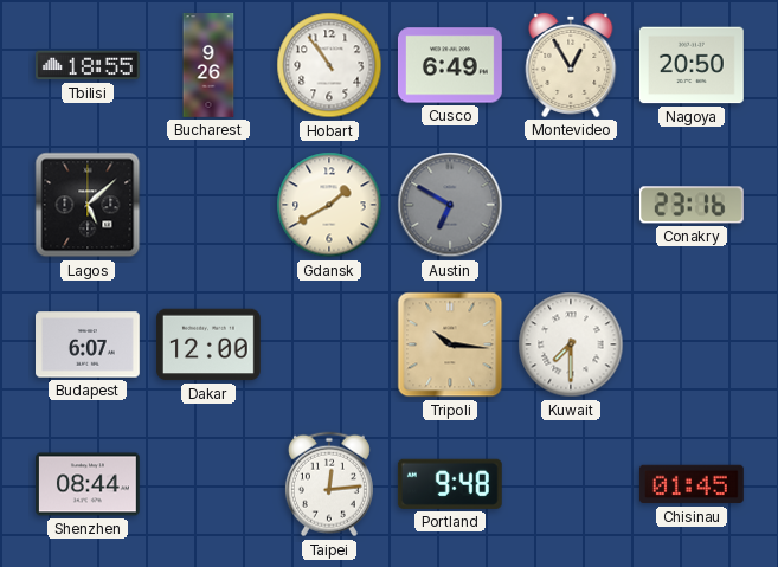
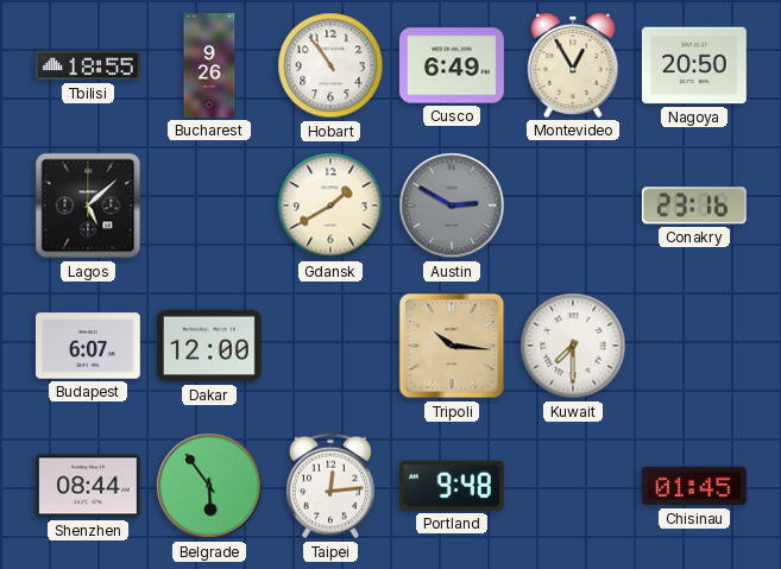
Austin: 6:50 -> 2:50
Belgrade: none -> 5:54
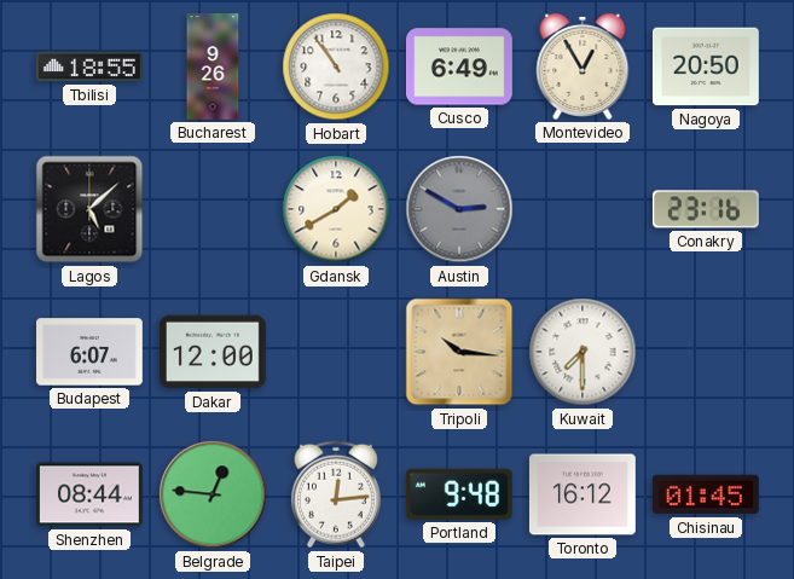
Belgrade: 5:54 -> 12:46
Toronto: none -> 16:12
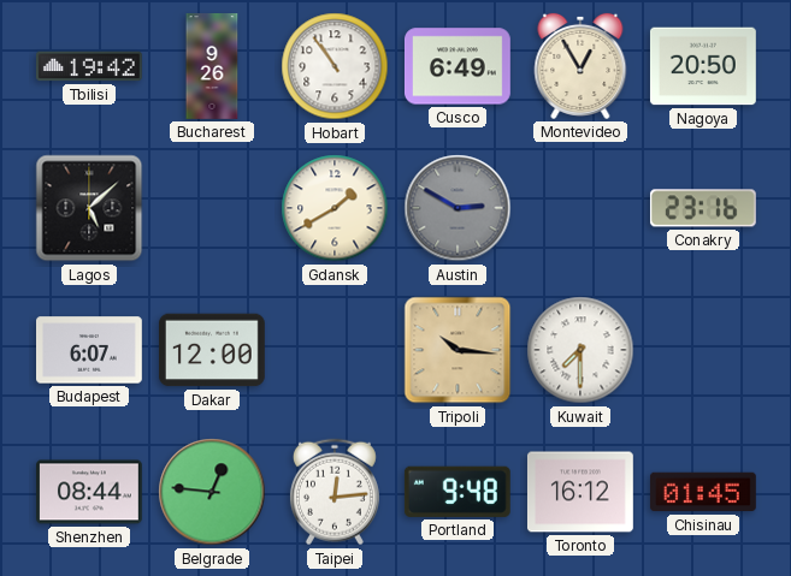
Tbilisi: 18:55 -> 19:42
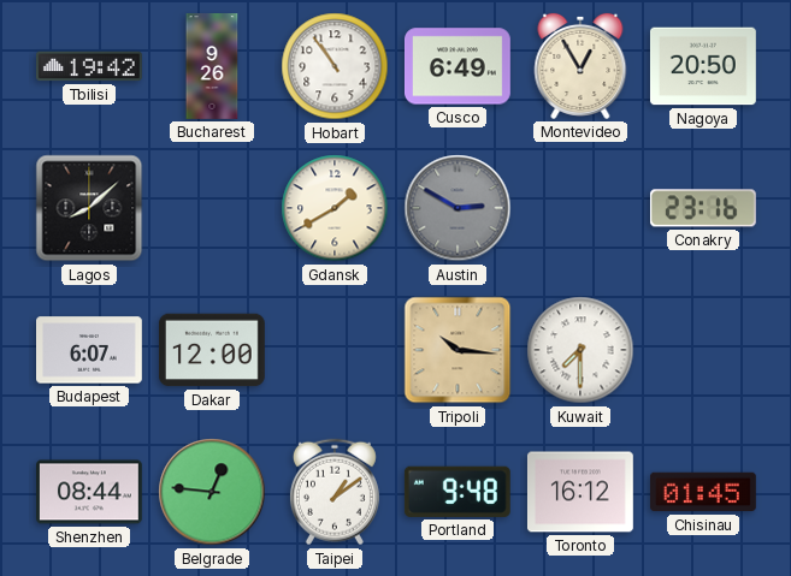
Lagos: 5:08 -> 8:08
Taipei: 12:14 -> 1:09
